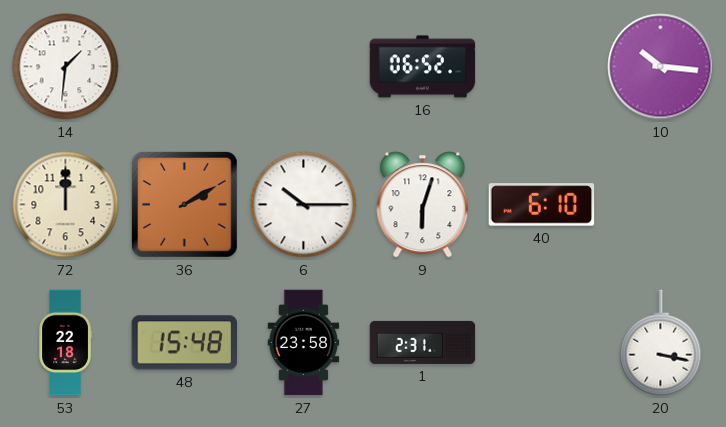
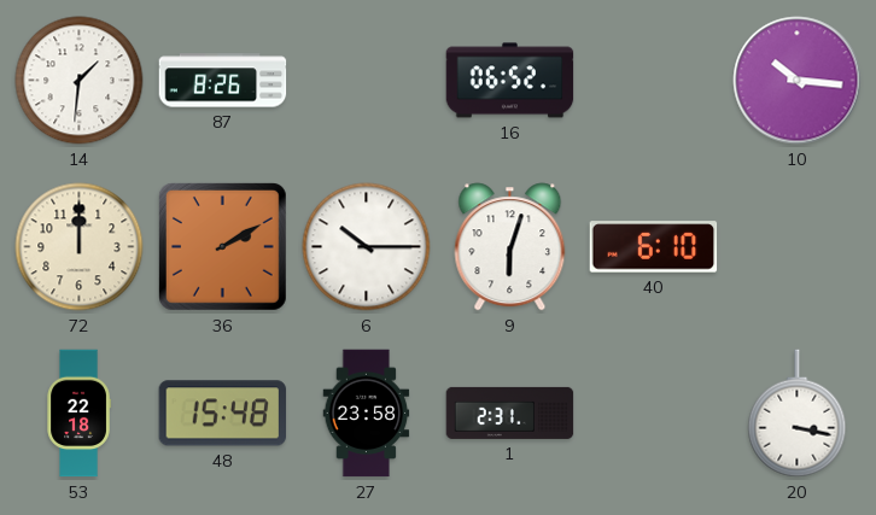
87: none -> 8:26
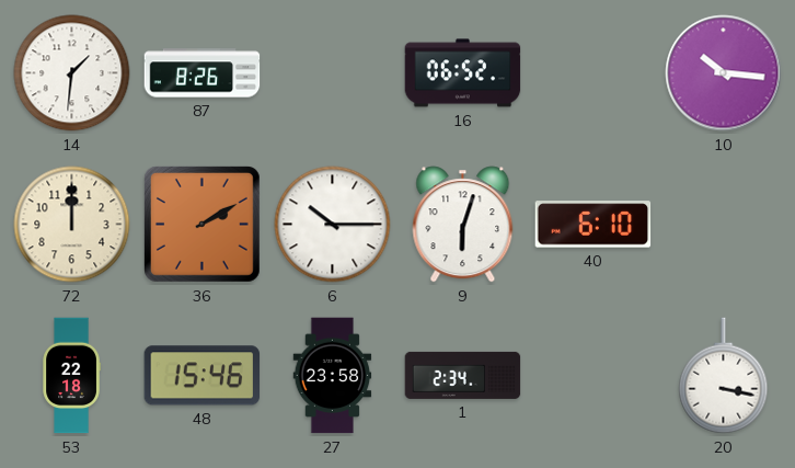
48: 15:48 -> 15:46
1: 2:31 -> 2:34
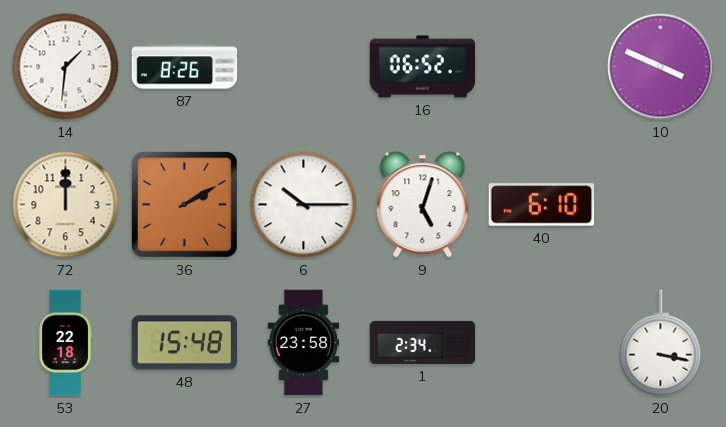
10: 10:16 -> 3:49
9: 6:03 -> 5:03
48: 15:46 -> 15:48
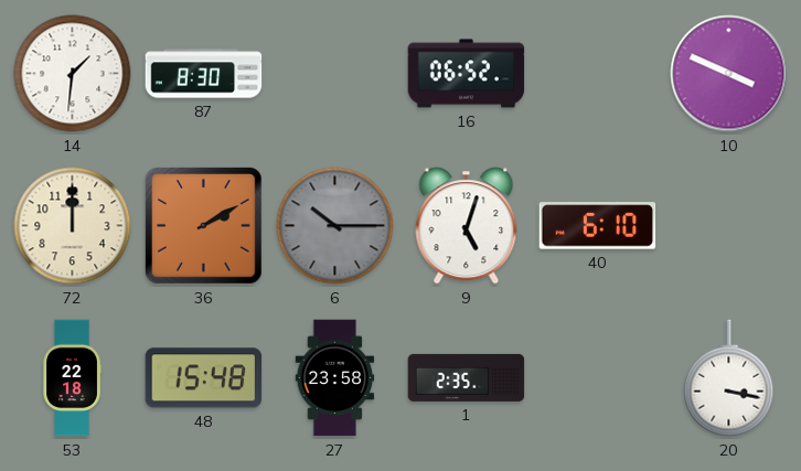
87: 8:26 -> 8:30
6 dial: white -> grey
1: 2:34 -> 2:35
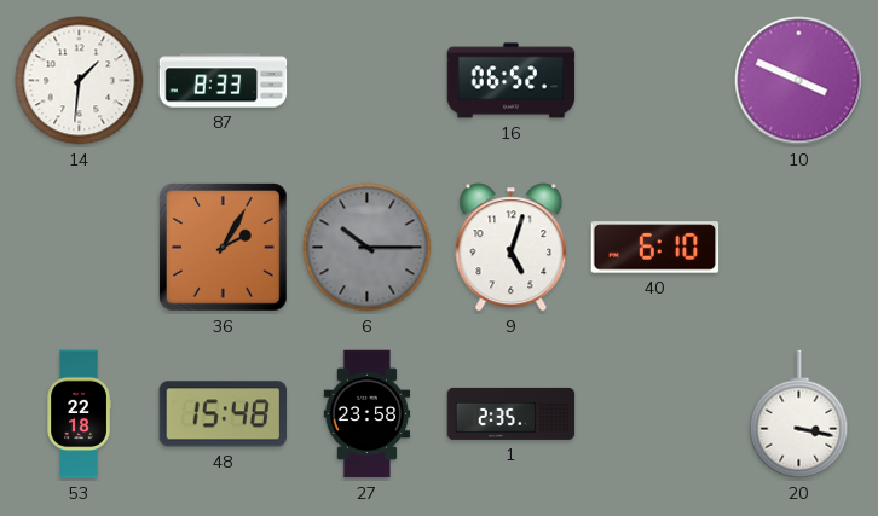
87: 8:30 -> 8:33
72: 12:00 -> none
36: 2:10 -> 2:05
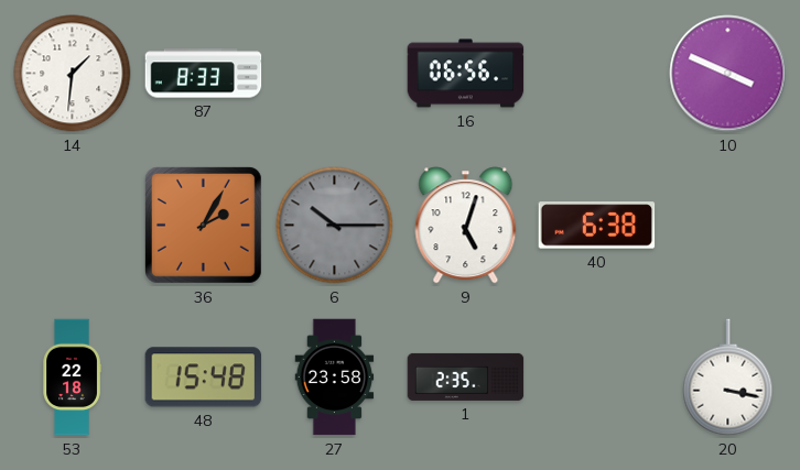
16: 06:52 -> 06:56
40: 6:10 -> 6:38
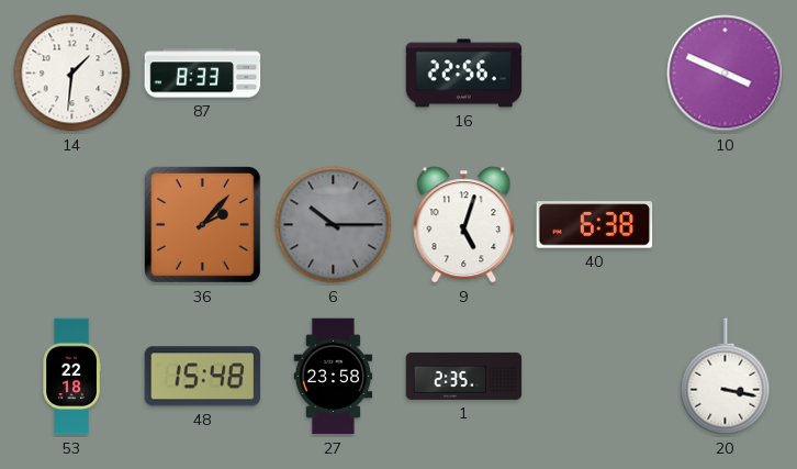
16: 06:56 -> 22:56
36: 2:05 -> 2:07
